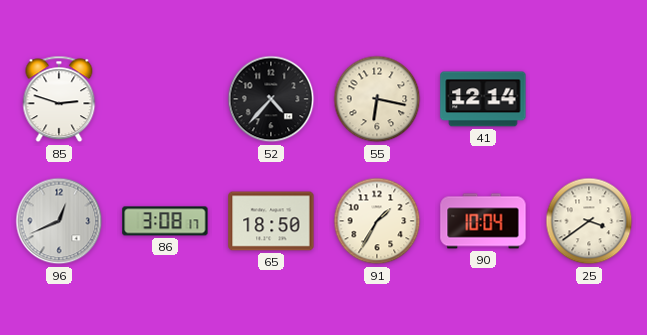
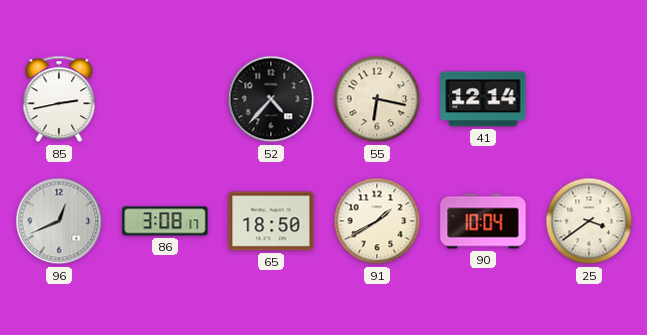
85: 2:48 -> 2:43
91: 1:35 -> 1:40
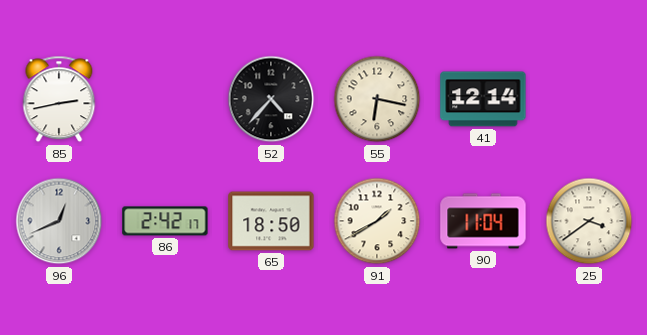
86: 3:08 -> 2:42
90: 10:04 -> 11:04
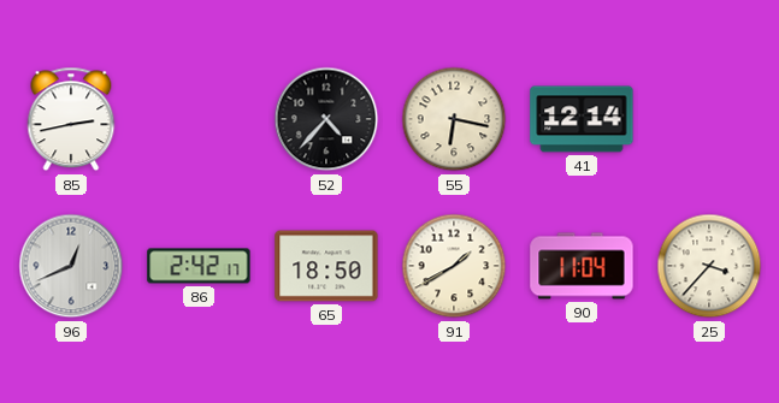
25: 3:39 -> 3:37
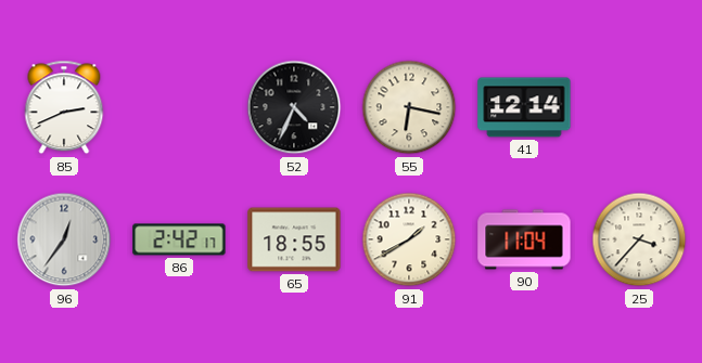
85: 2:43 -> 2:41
52: 4:37 -> 4:34
96: 12:41 -> 12:36
65: 18:50 -> 18:55
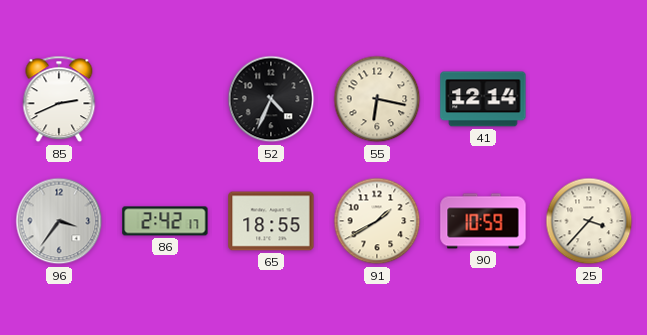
96: 12:36 -> 3:36
90: 11:04 -> 10:59
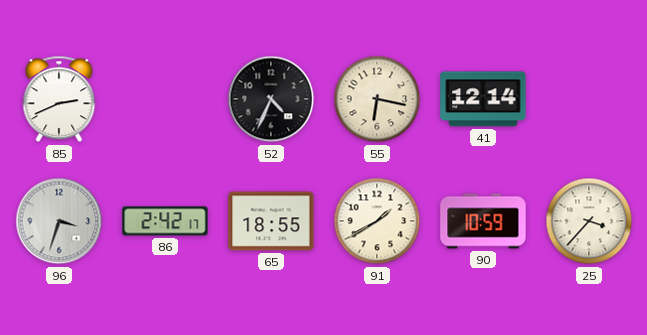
96: 3:36 -> 3:33
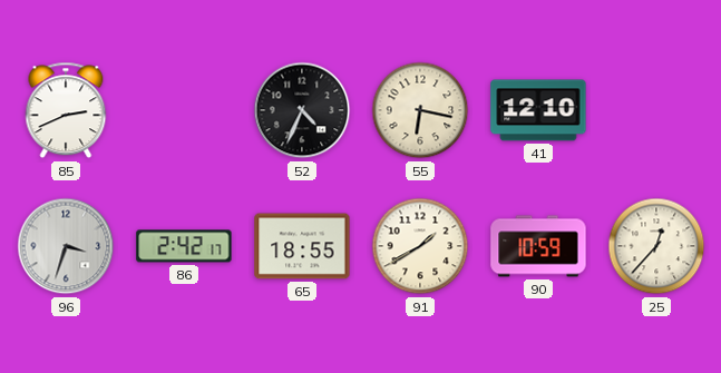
41: 12:14 -> 12:10
25: 3:37 -> 12:37
